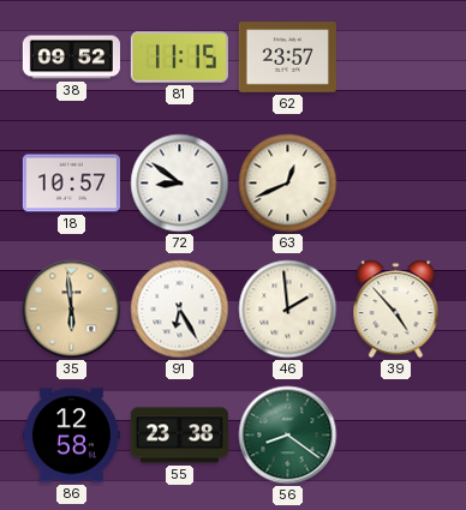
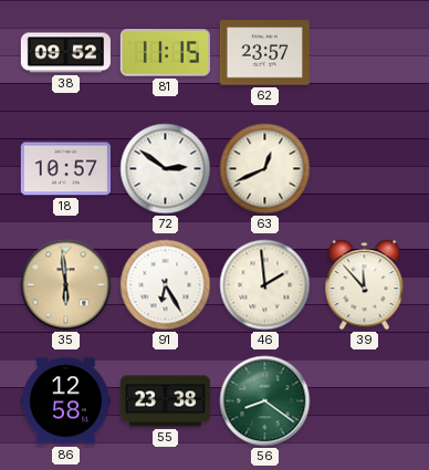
72: 8:51 -> 2:51
39: 4:53 -> 11:53
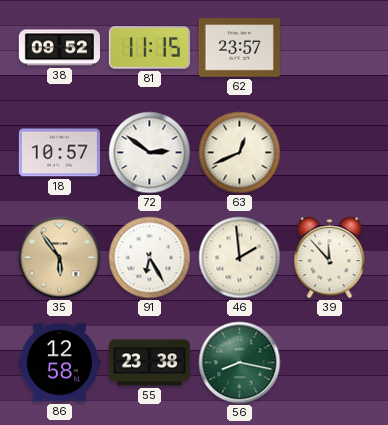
35: 5:59 -> 5:54
56: 8:21 -> 8:17
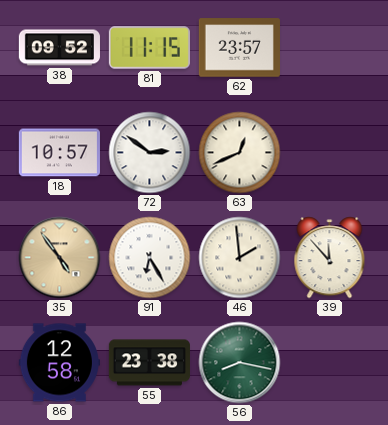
35: 5:54 -> 4:54
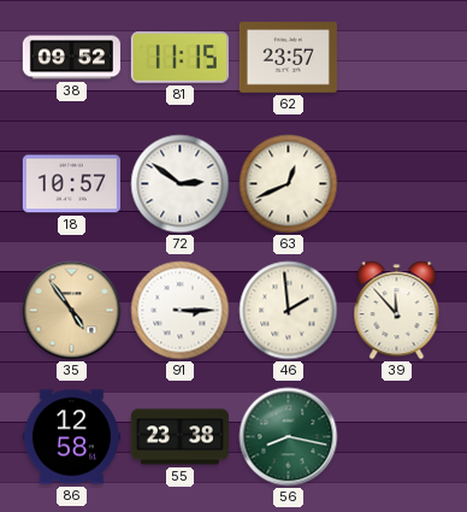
91: 6:25 -> 3:15
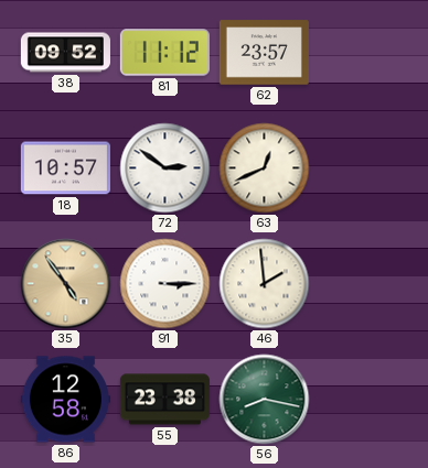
81: 11:15 -> 11:12
39: 11:53 -> none
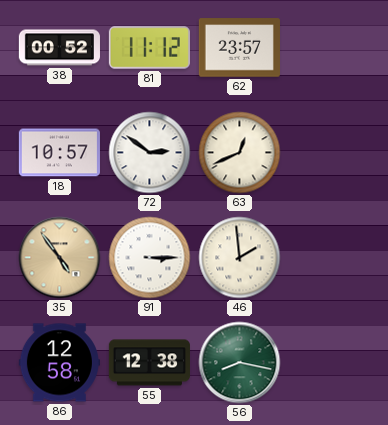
38: 09:52 -> 00:52
55: 23:38 -> 12:38
